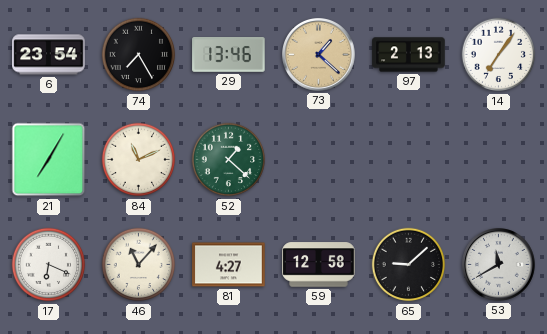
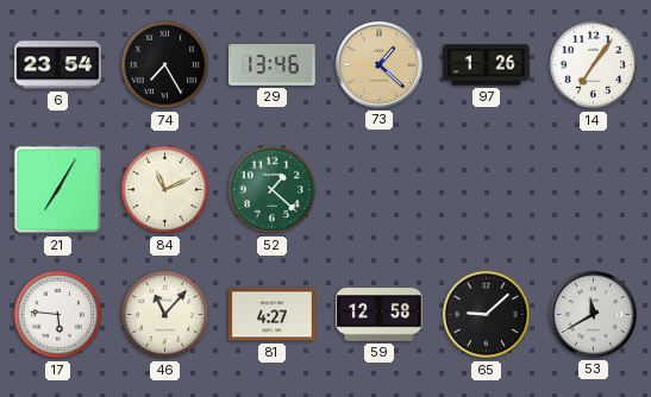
97: 2:13 -> 1:26
17: 6:19 -> 5:46
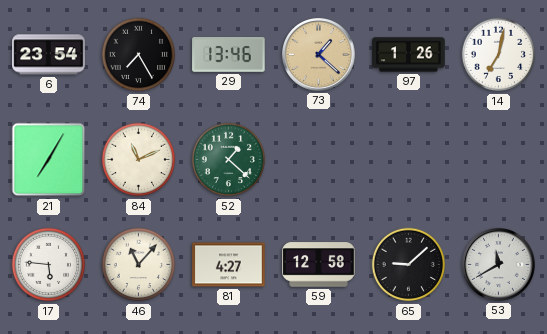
14: 7:06 -> 7:02
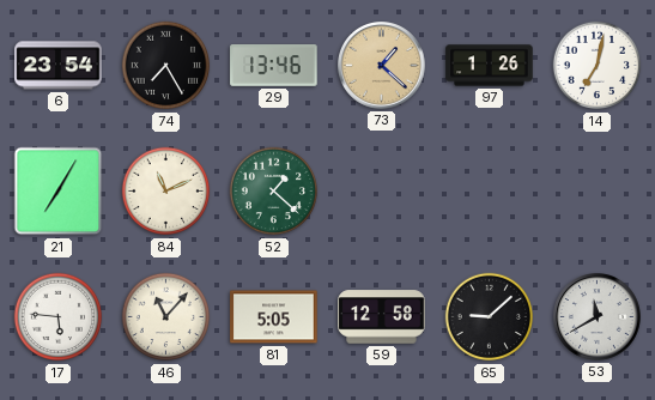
81: 4:27 -> 5:05
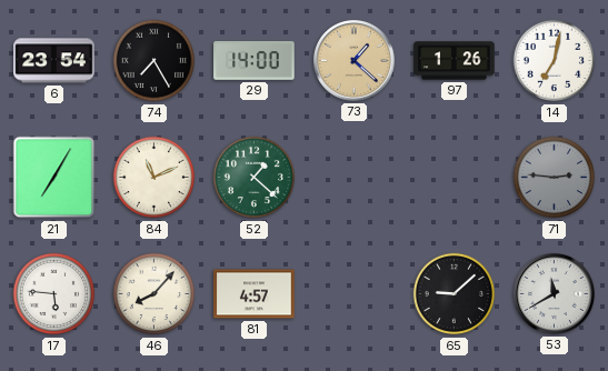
29: 13:46 -> 14:00
71: none -> 2:46
46: 11:07 -> 8:07
81: 5:05 -> 4:57
59: 12:58 -> none
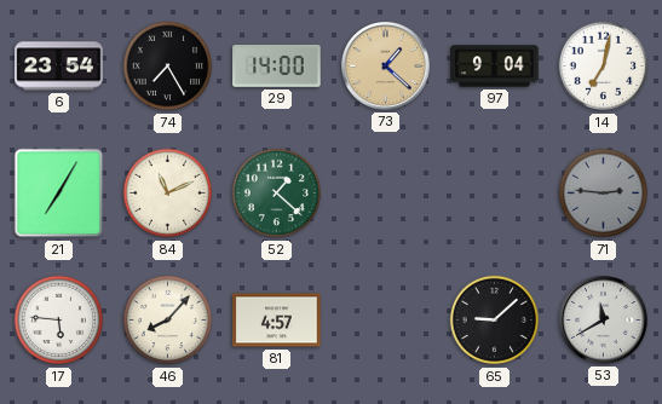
97: 1:26 -> 9:04
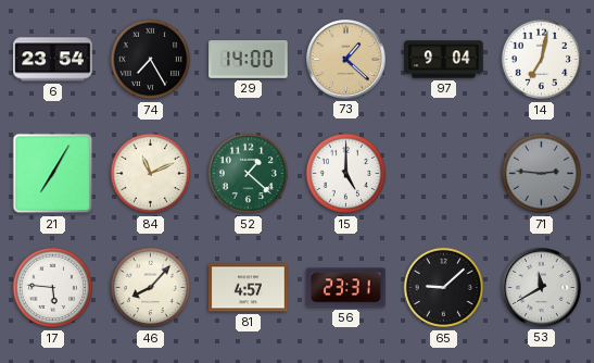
15: none -> 5:00
56: none -> 23:31
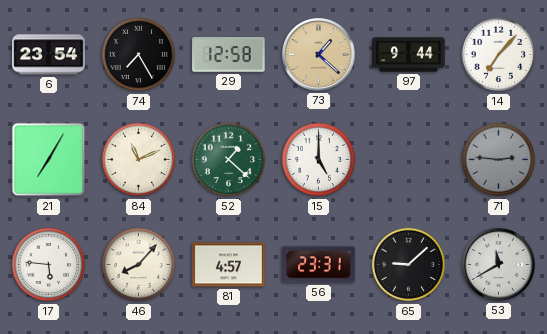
29: 14:00 -> 12:58
97: 9:04 -> 9:44
14: 7:02 -> 7:07
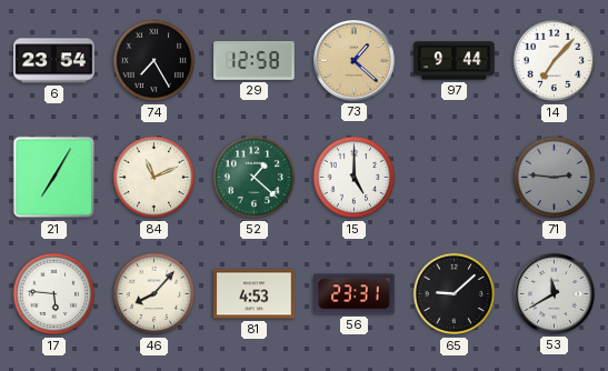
81: 4:57 -> 4:53
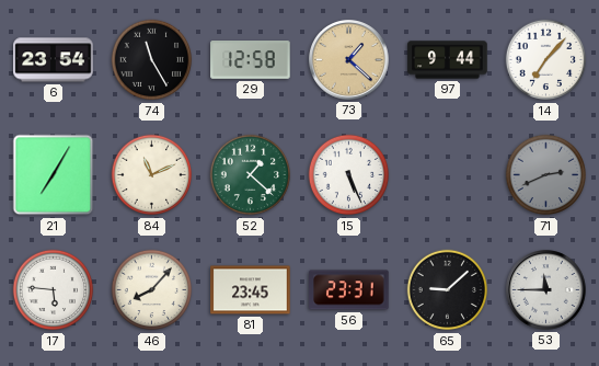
74: 7:25 -> 11:25
15: 5:00 -> 5:26
71: 2:46 -> 2:41
81: 4:53 -> 23:45
53: 11:40 -> 11:45
